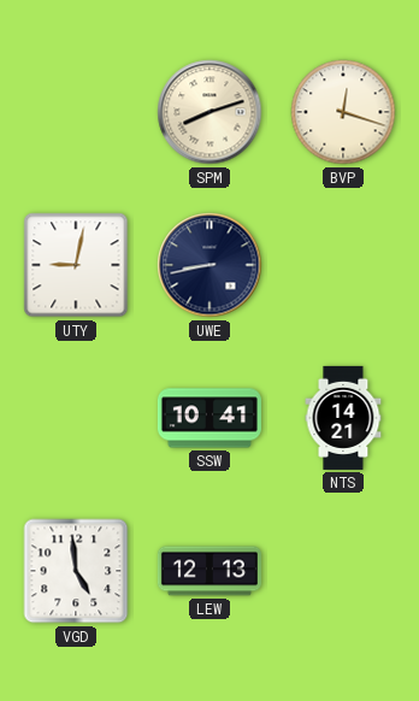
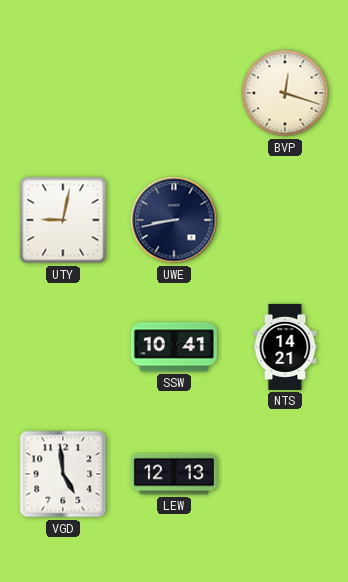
SPM: 8:12 -> none
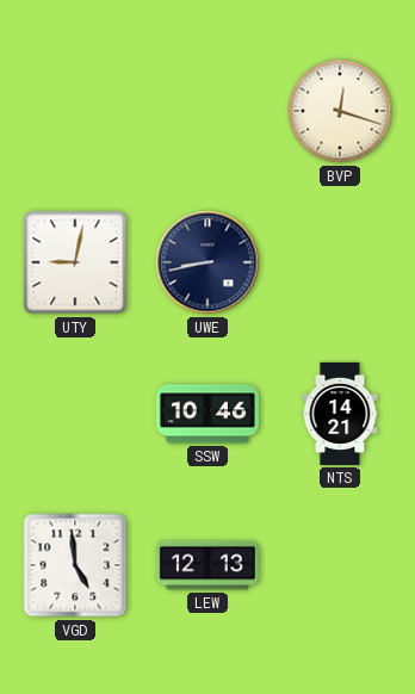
SSW: 10:41 -> 10:46
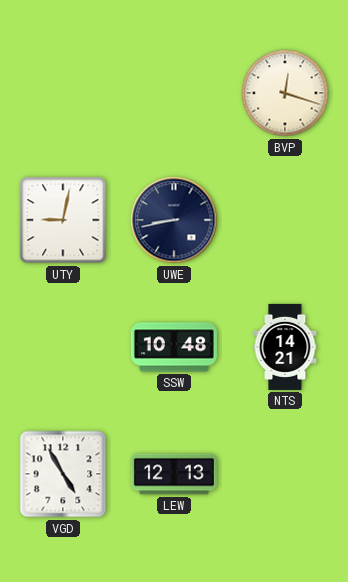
SSW: 10:46 -> 10:48
VGD: 4:59 -> 4:55
